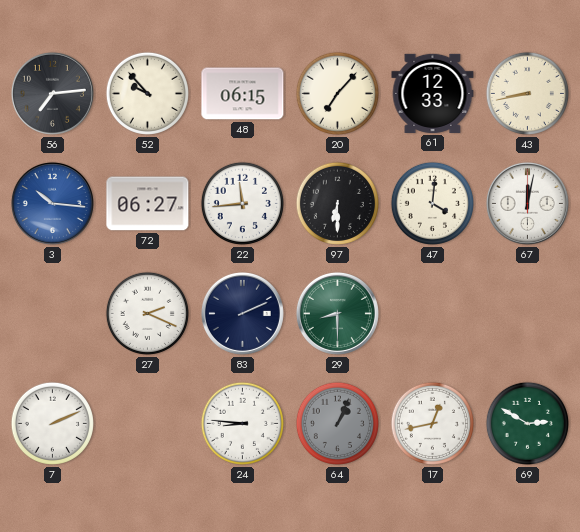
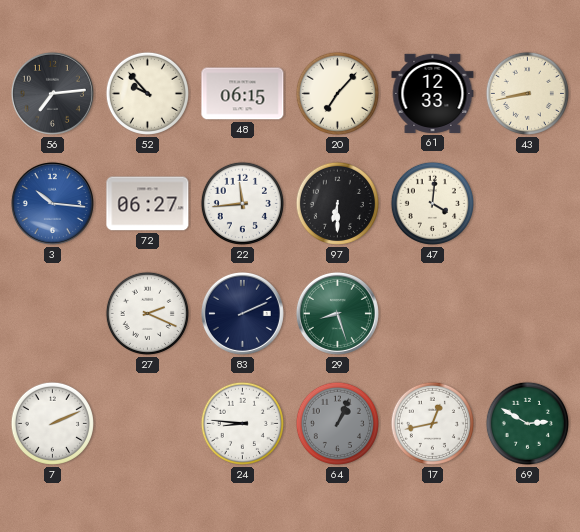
67: 12:02 -> none
29: 8:30 -> 8:27
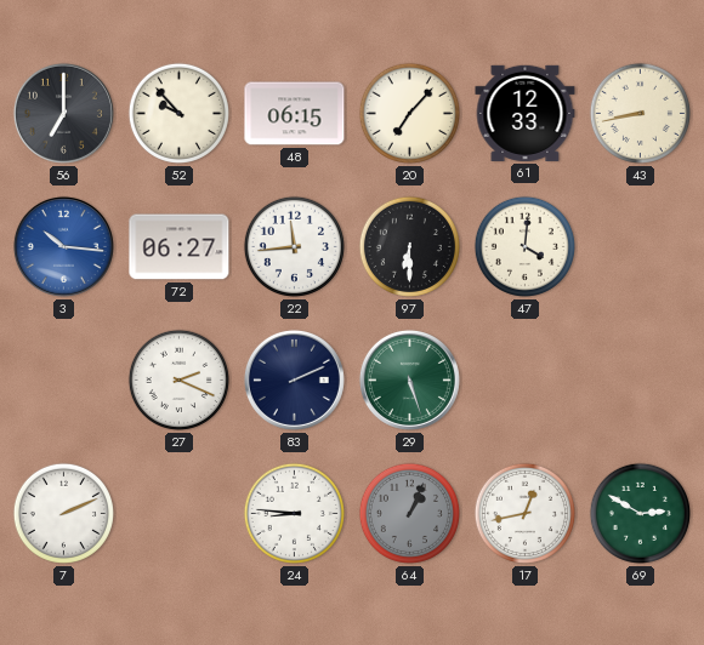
56: 7:14 -> 7:00
29: 8:27 -> 5:27
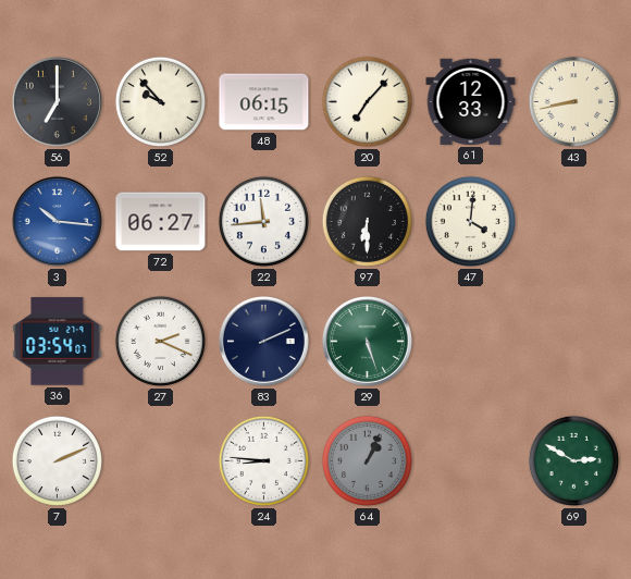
36: none -> 03:54
17: 12:43 -> none
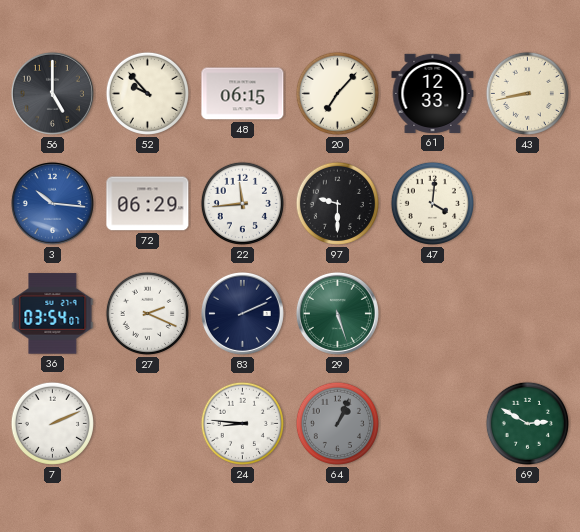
56: 7:00 -> 5:00
72: 06:27 -> 06:29
97: 6:30 -> 9:30
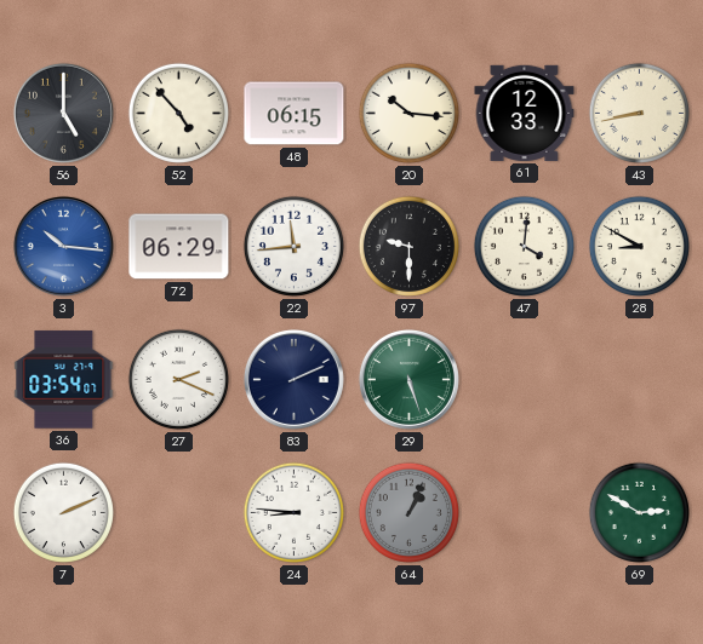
52: 9:53 -> 4:53
20: 7:07 -> 10:16
28: none -> 8:50
